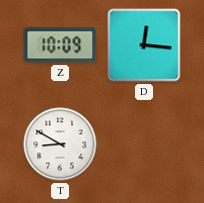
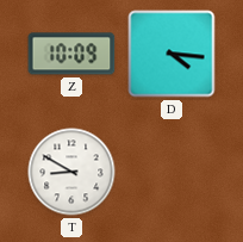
D: 12:16 -> 4:16
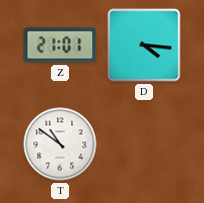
Z: 10:09 -> 21:01
T: 8:50 -> 10:51
